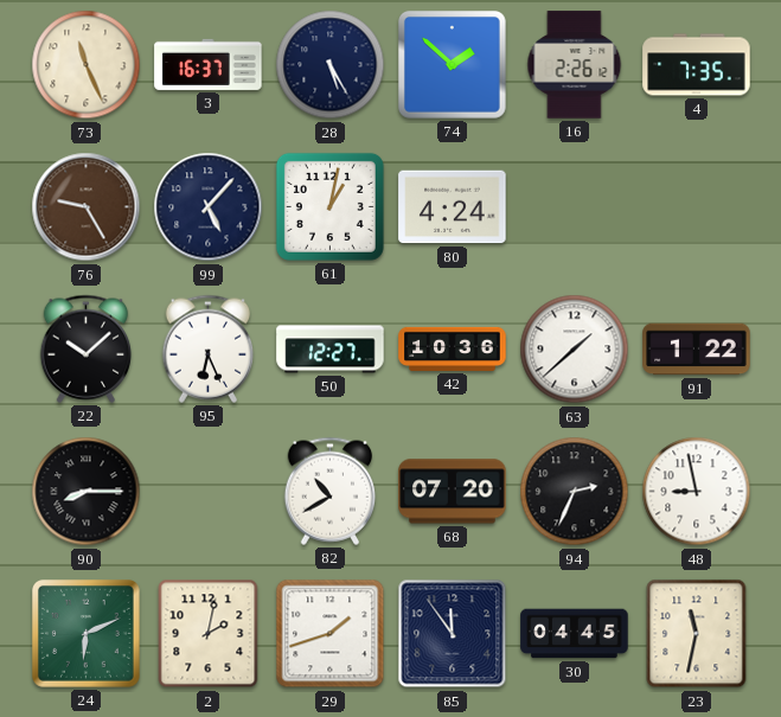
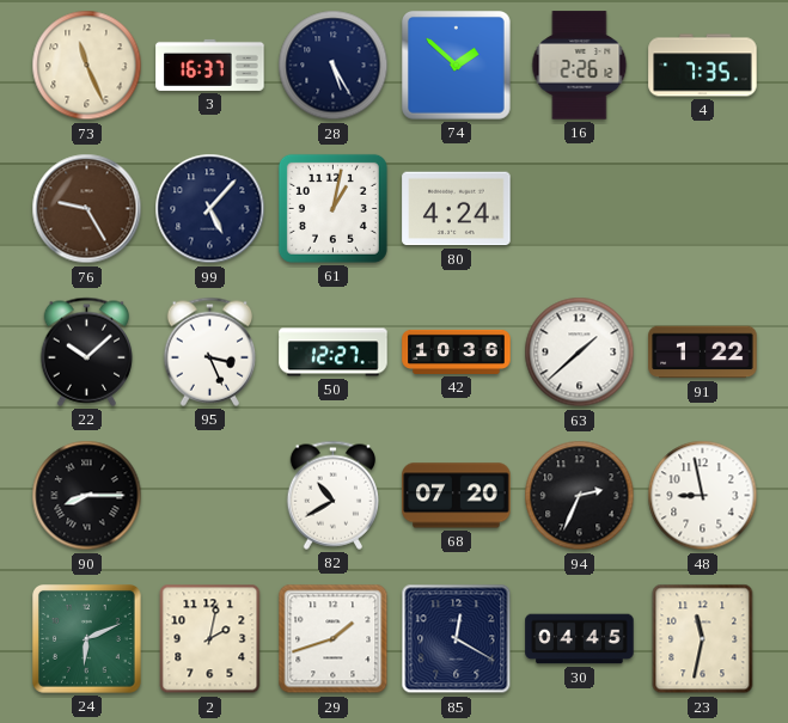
95: 6:26 -> 3:26
85: 11:54 -> 12:20
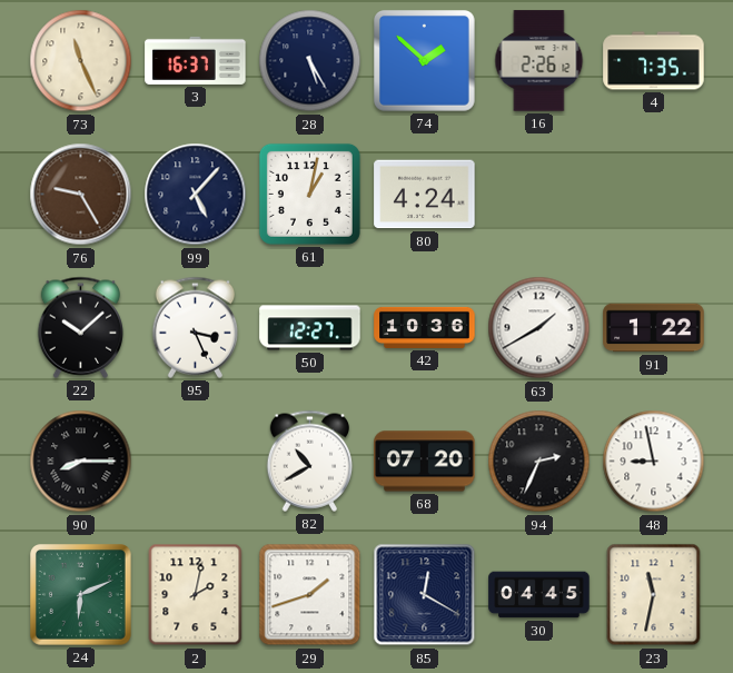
63: 1:38 -> 1:40
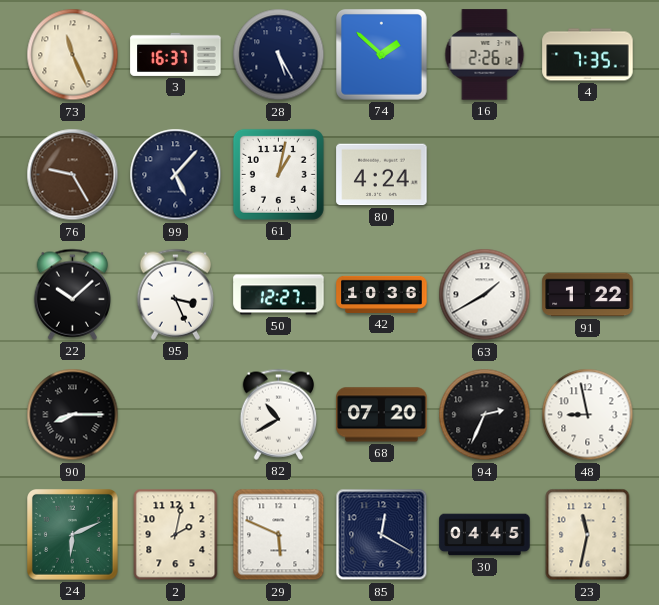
29: 1:42 -> 5:49
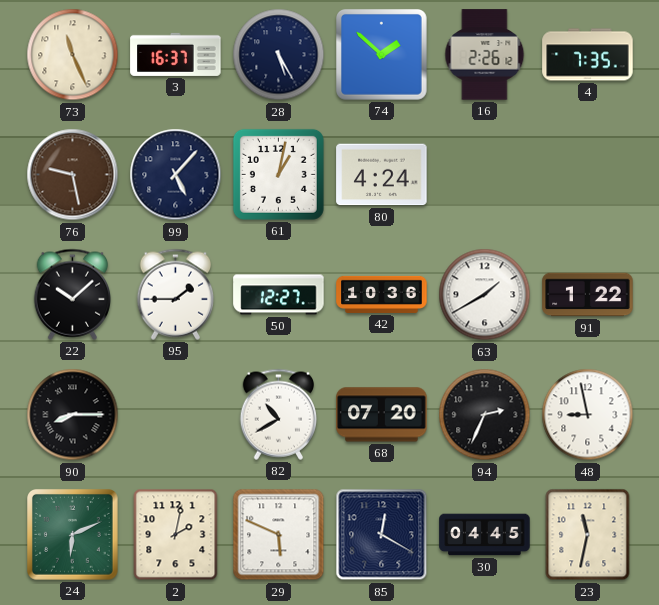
76: 9:25 -> 9:28
95: 3:26 -> 1:45
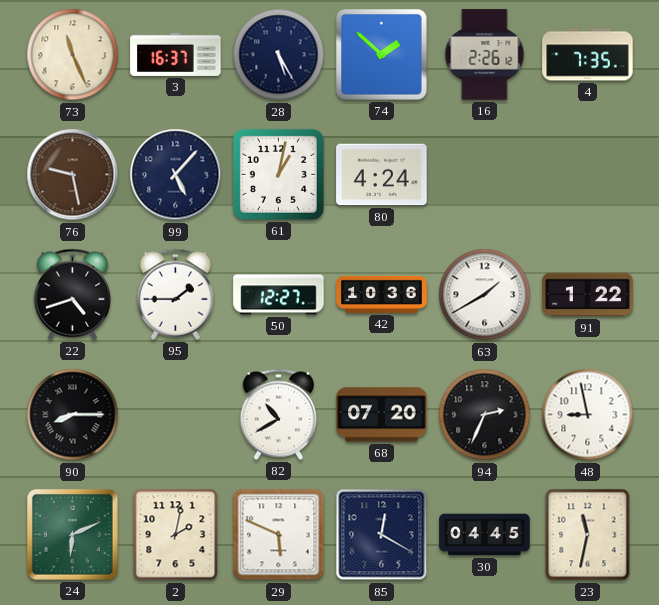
22: 10:08 -> 4:42
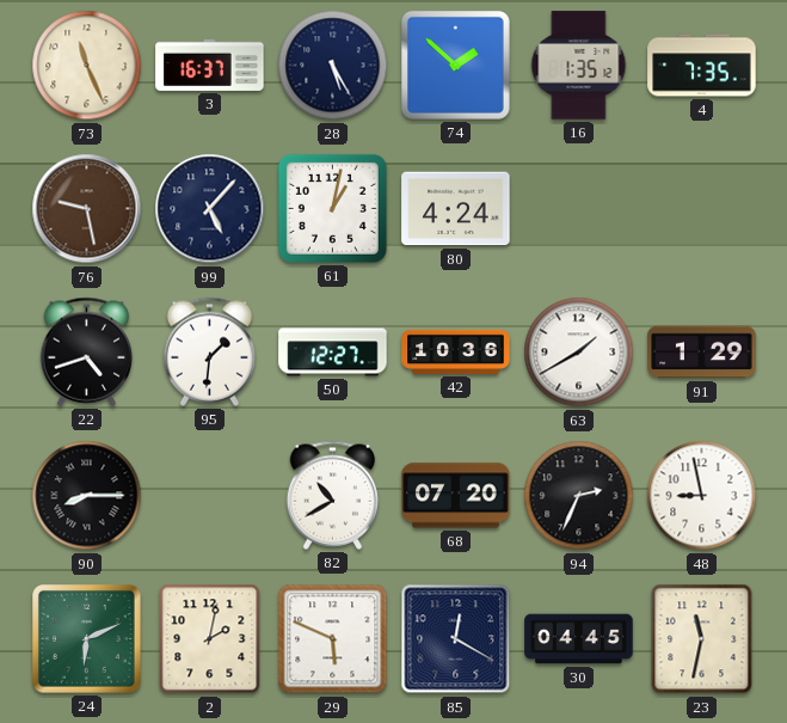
16: 2:26 -> 1:35
95: 1:45 -> 1:31
91: 1:22 -> 1:29
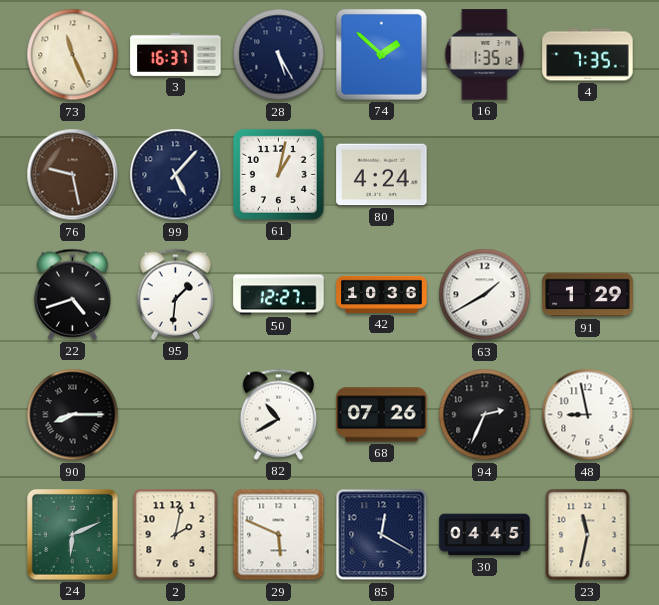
68: 07:20 -> 07:26
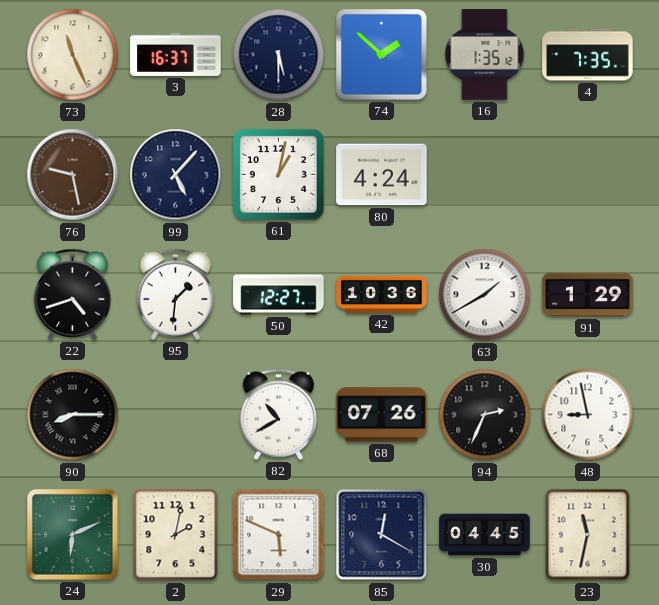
28: 5:25 -> 5:30
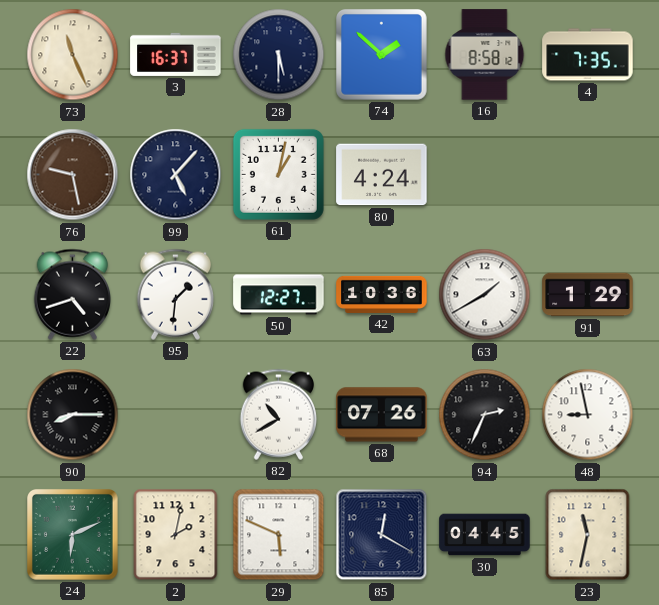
16: 1:35 -> 8:58
